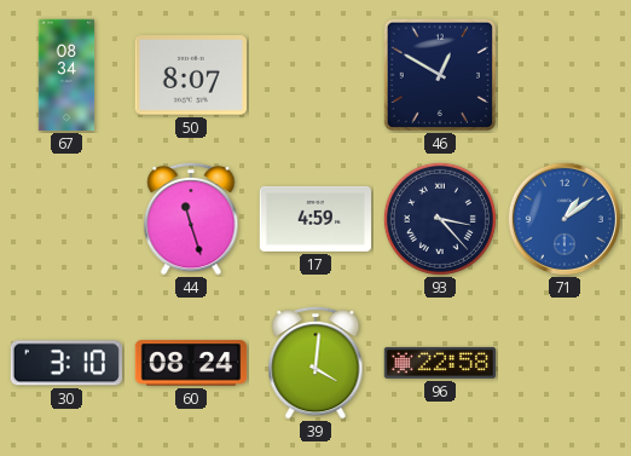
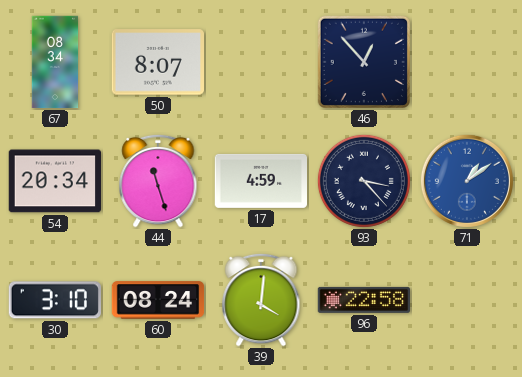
46: 12:50 -> 12:53
54: none -> 20:34
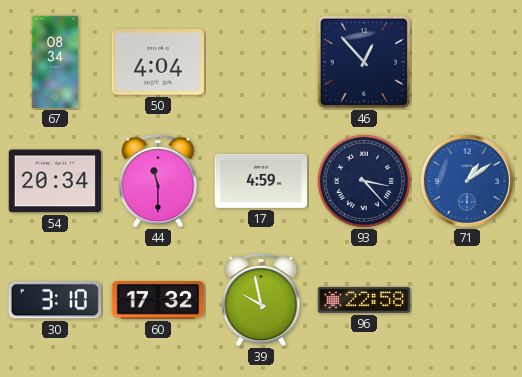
50: 8:07 -> 4:04
44: 11:27 -> 11:30
60: 08:24 -> 17:32
39: 4:01 -> 9:58
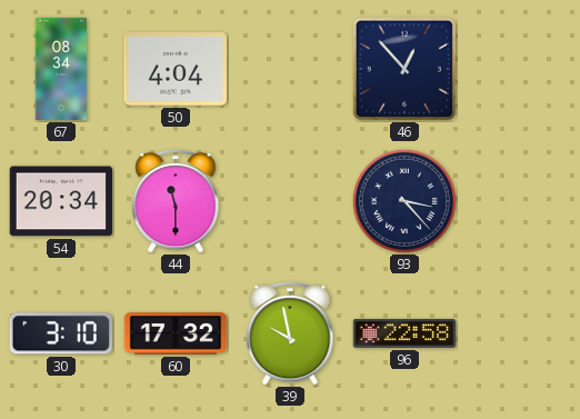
17: 4:59 -> none
71: 1:09 -> none
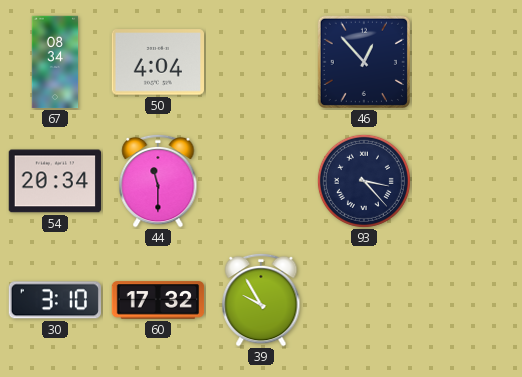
39: 9:58 -> 9:55
96: 22:58 -> none
